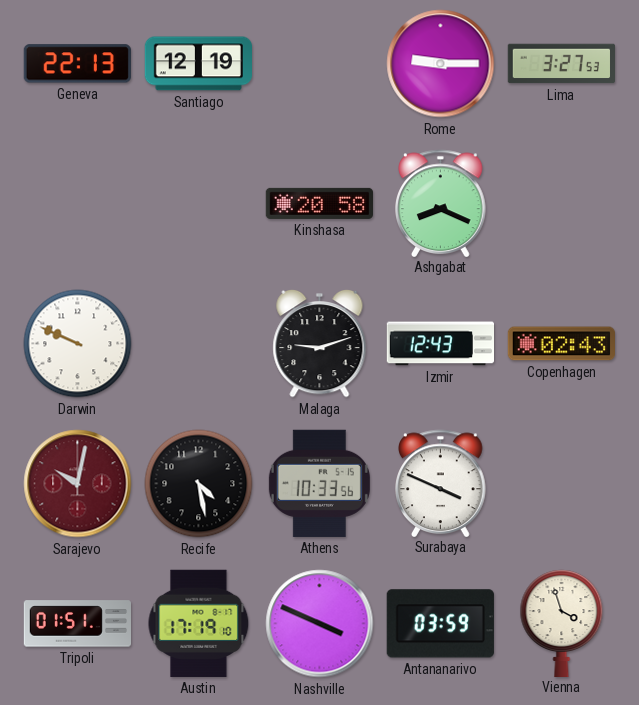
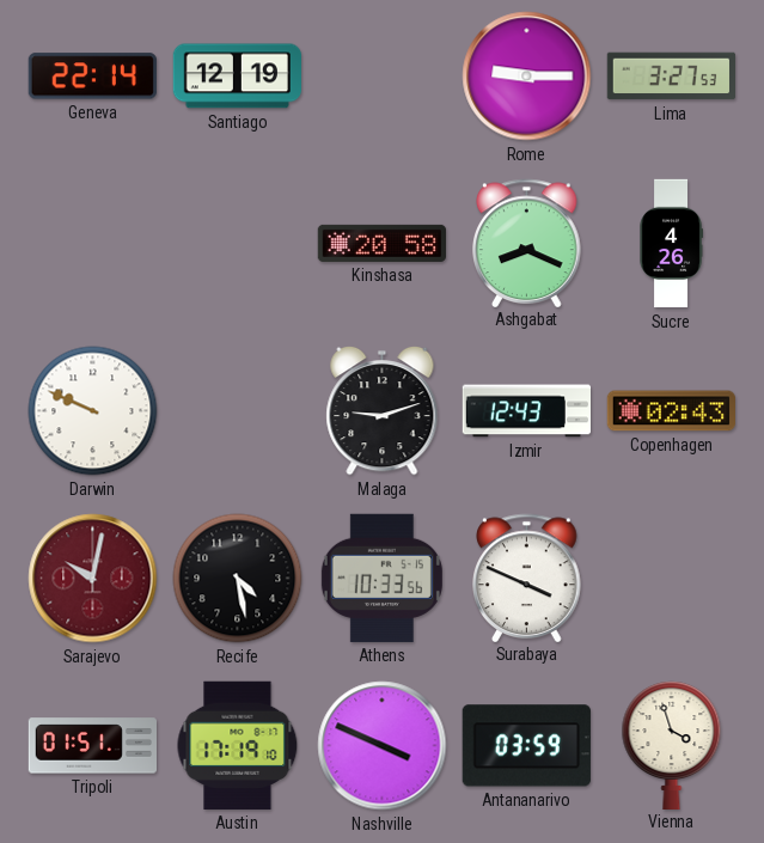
Geneva: 22:13 -> 22:14
Sucre: none -> 4:26
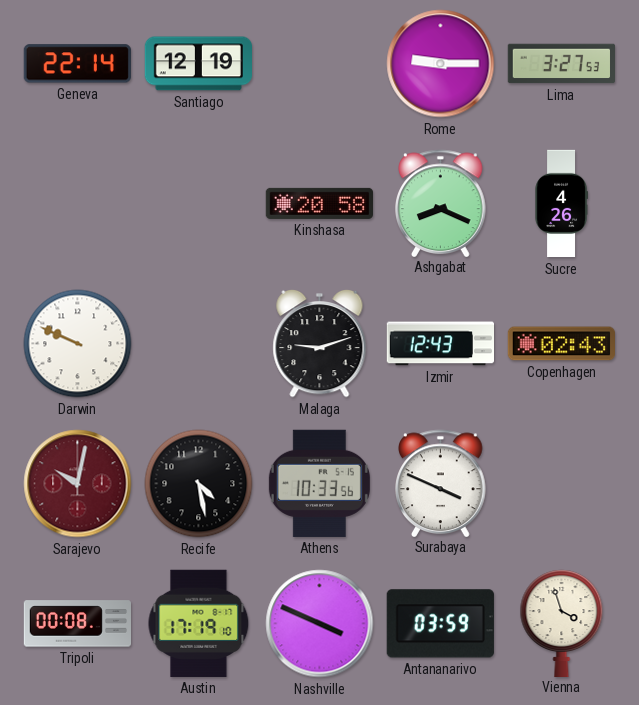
Tripoli: 01:51 -> 00:08
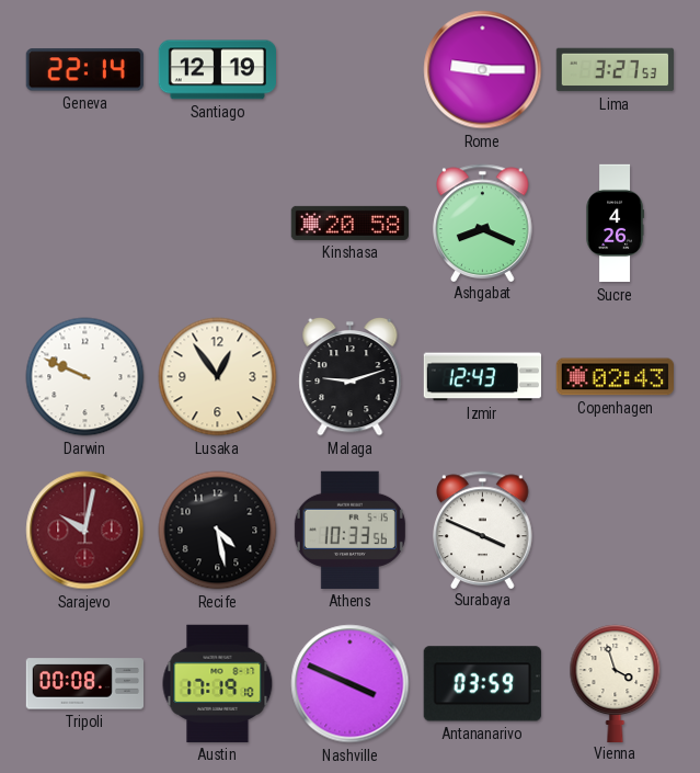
Lusaka: none -> 12:54
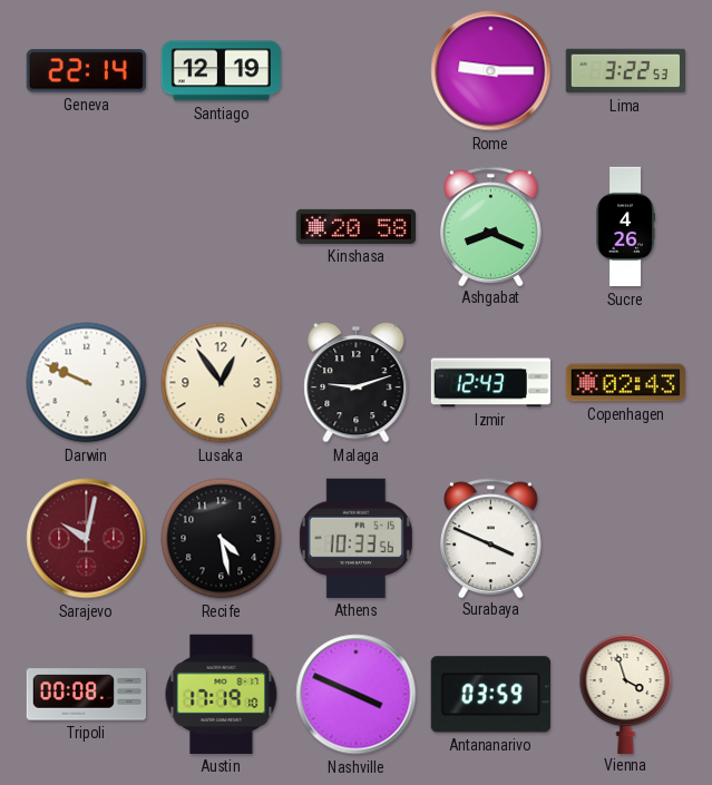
Lima: 3:27 -> 3:22
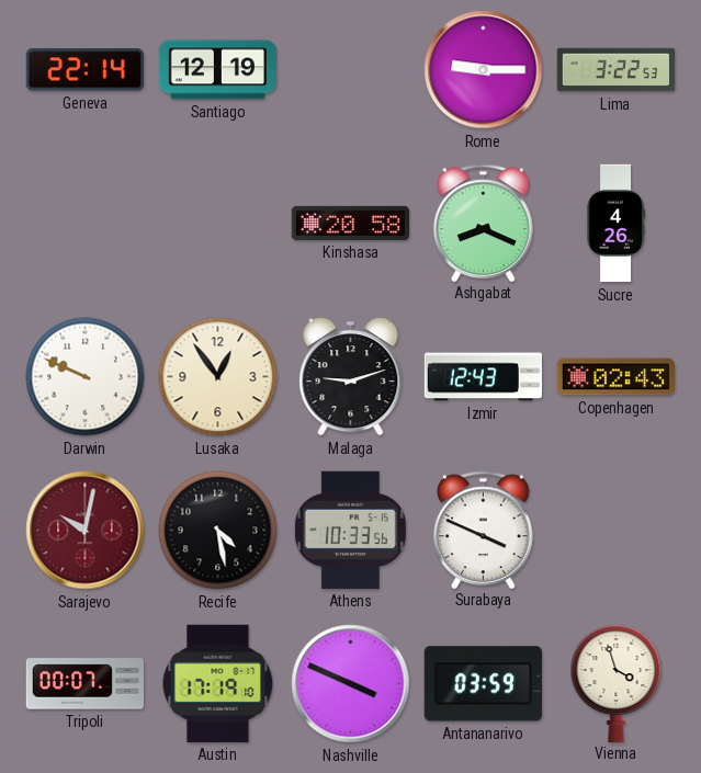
Tripoli: 00:08 -> 00:07
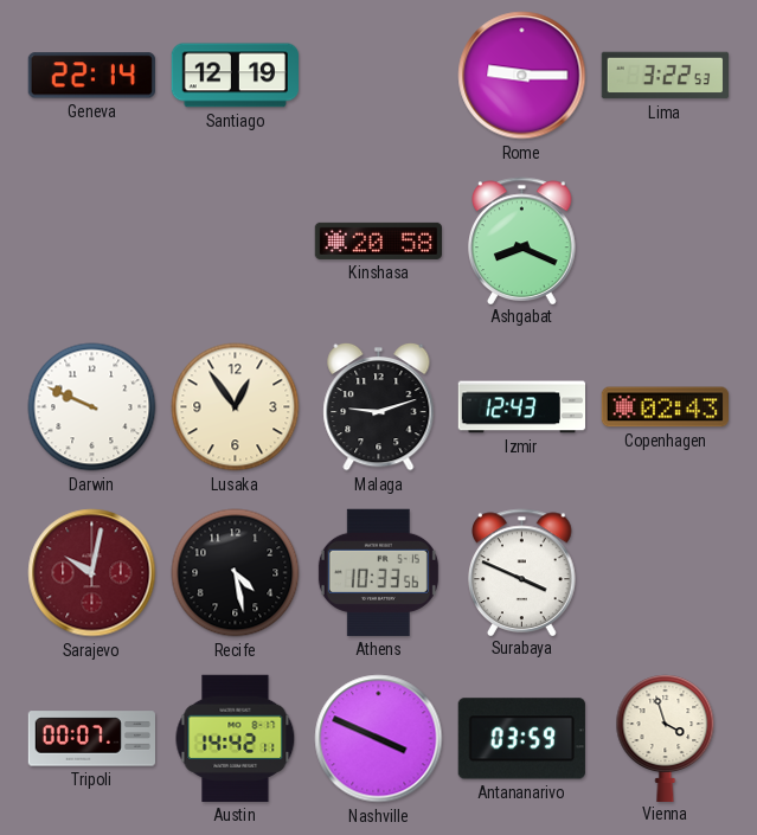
Sucre: 4:26 -> none
Austin: 17:19 -> 14:42
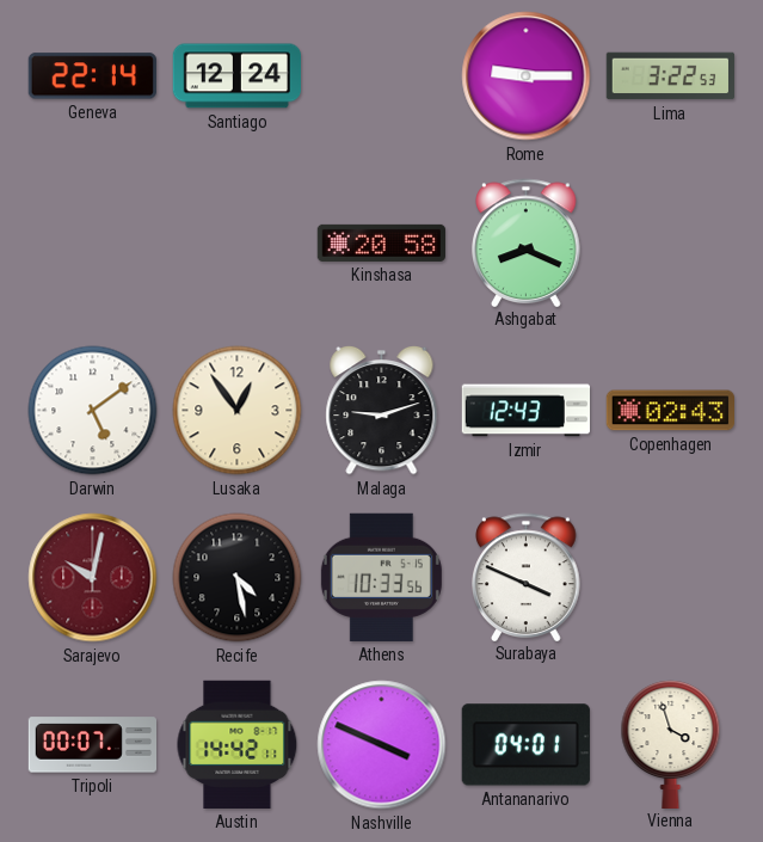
Santiago: 12:19 -> 12:24
Darwin: 9:49 -> 5:09
Antananarivo: 03:59 -> 04:01
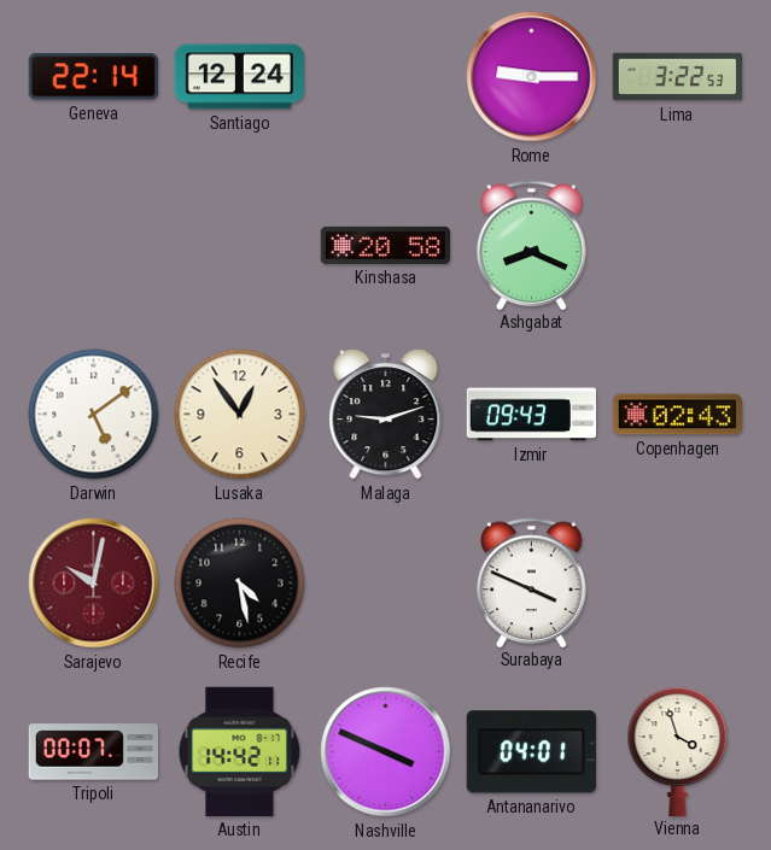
Izmir: 12:43 -> 09:43
Athens: 10:33 -> none
